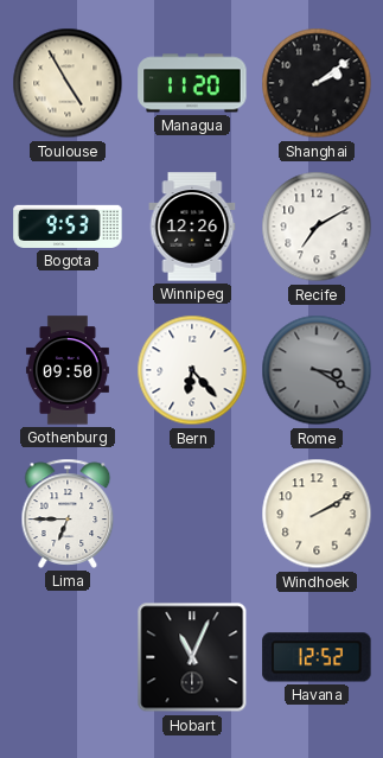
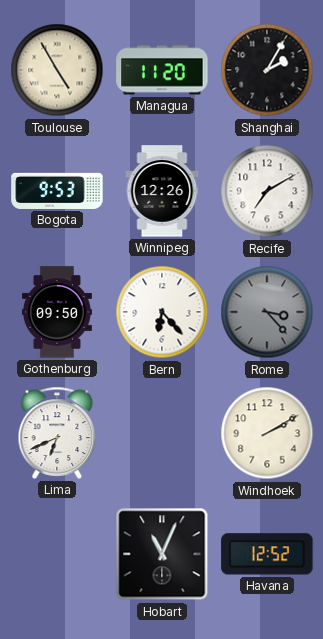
Shanghai: 2:09 -> 2:05
Rome: 3:20 -> 3:23
Lima: 6:45 -> 6:41
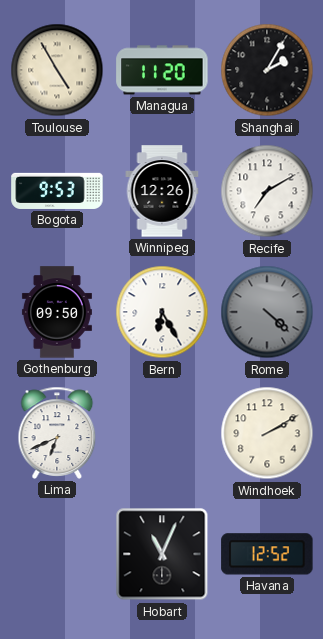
Bern: 6:23 -> 6:25
Rome: 3:23 -> 4:22
